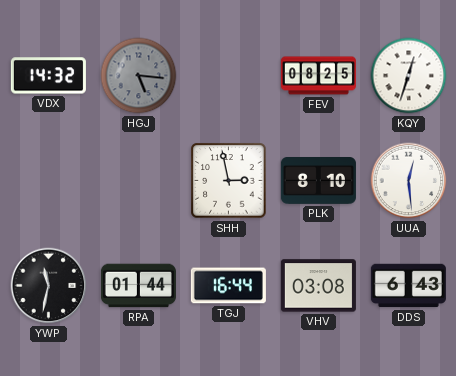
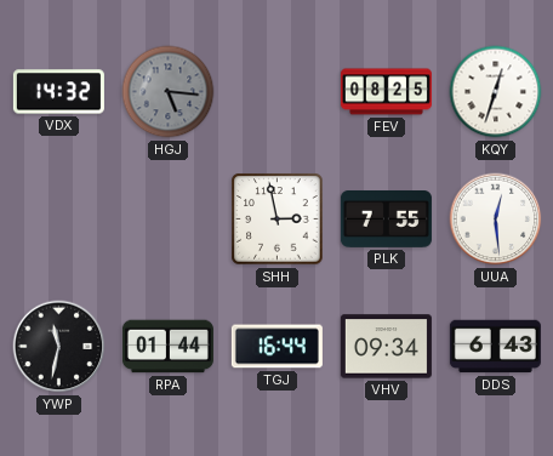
PLK: 8:10 -> 7:55
VHV: 03:08 -> 09:34
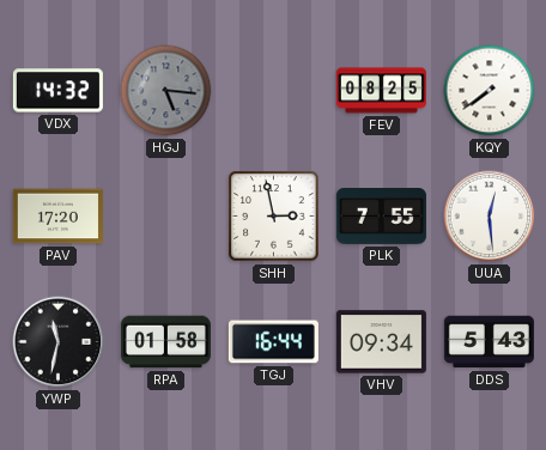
KQY: 12:33 -> 7:39
PAV: none -> 17:20
RPA: 01:44 -> 01:58
DDS: 6:43 -> 5:43
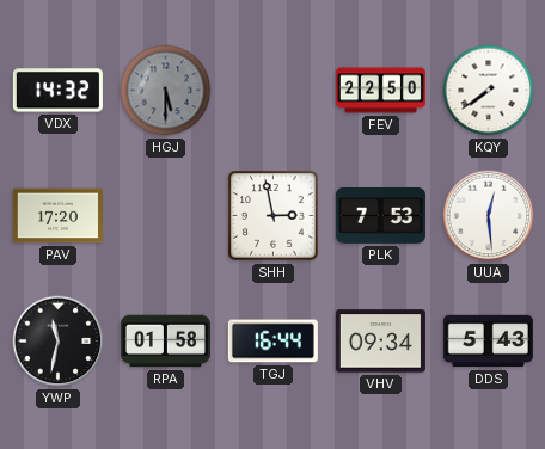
HGJ: 5:16 -> 5:30
FEV: 08:25 -> 22:50
PLK: 7:55 -> 7:53
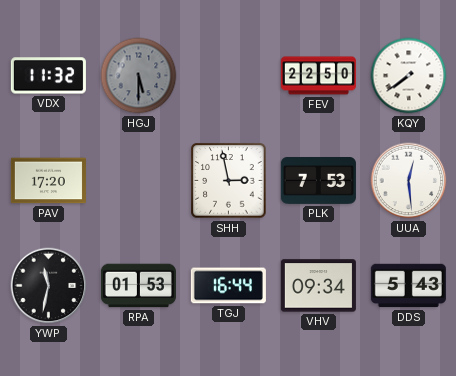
VDX: 14:32 -> 11:32
RPA: 01:58 -> 01:53
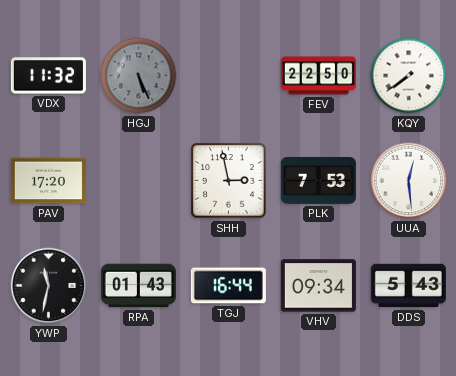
HGJ: 5:30 -> 5:26
RPA: 01:53 -> 01:43
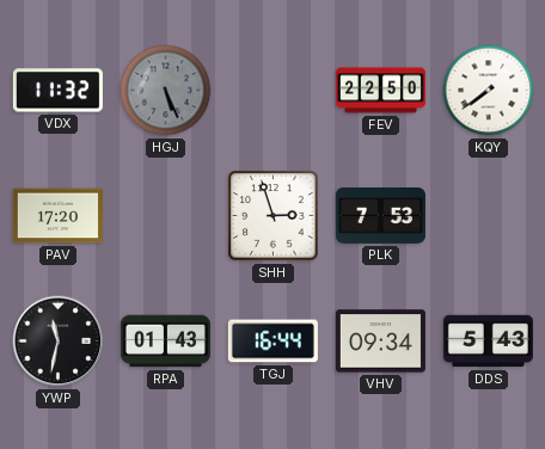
SHH: 2:58 -> 2:57
UUA: 12:29 -> none
